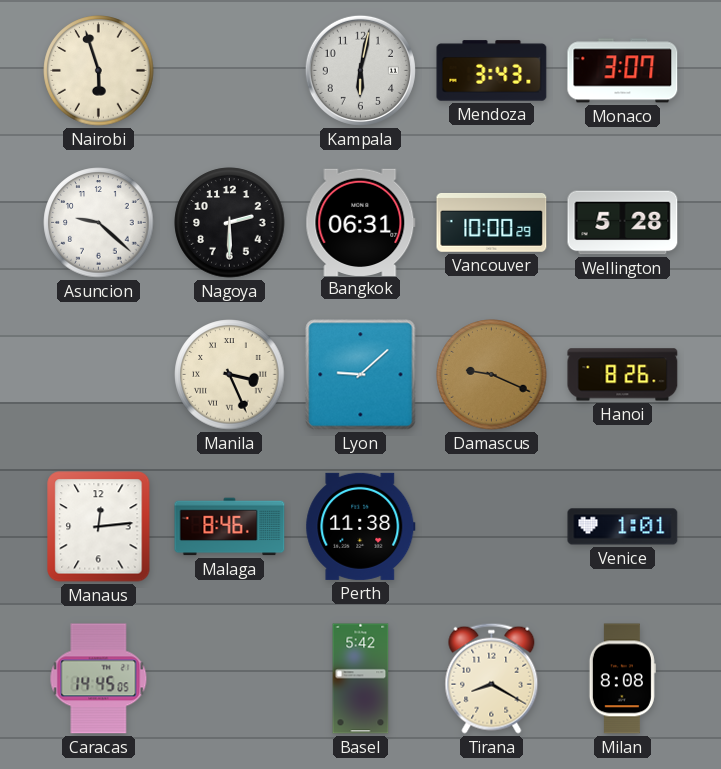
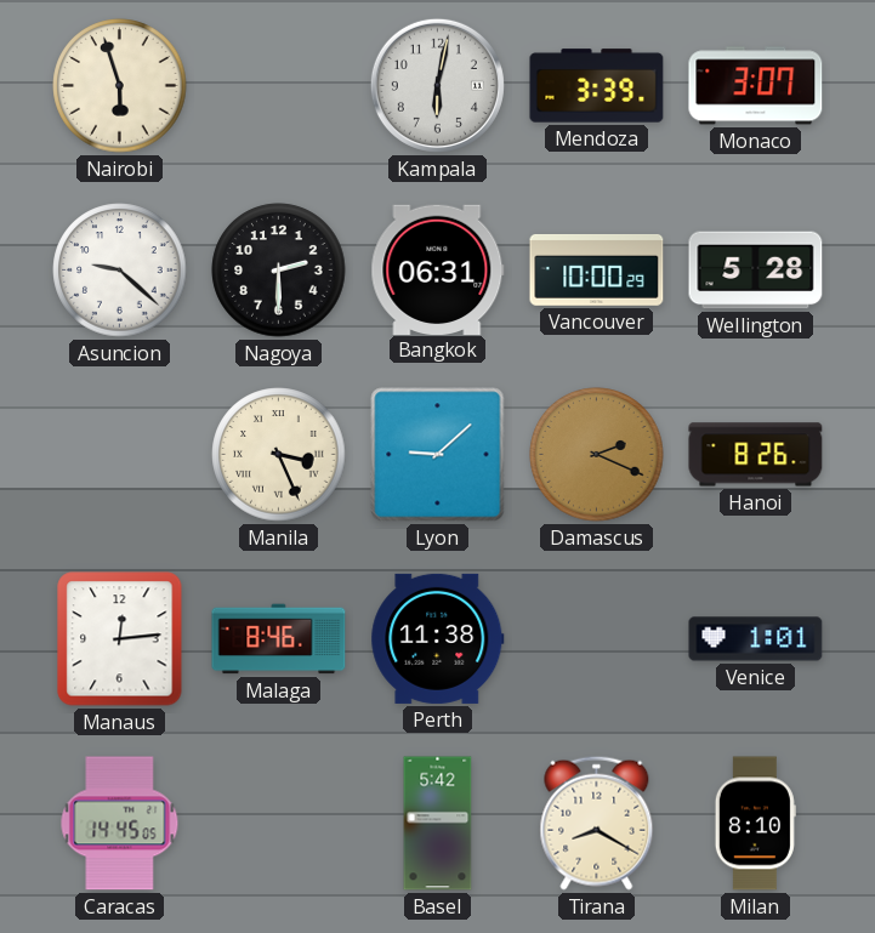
Mendoza: 3:43 -> 3:39
Damascus: 9:19 -> 2:19
Milan: 8:08 -> 8:10
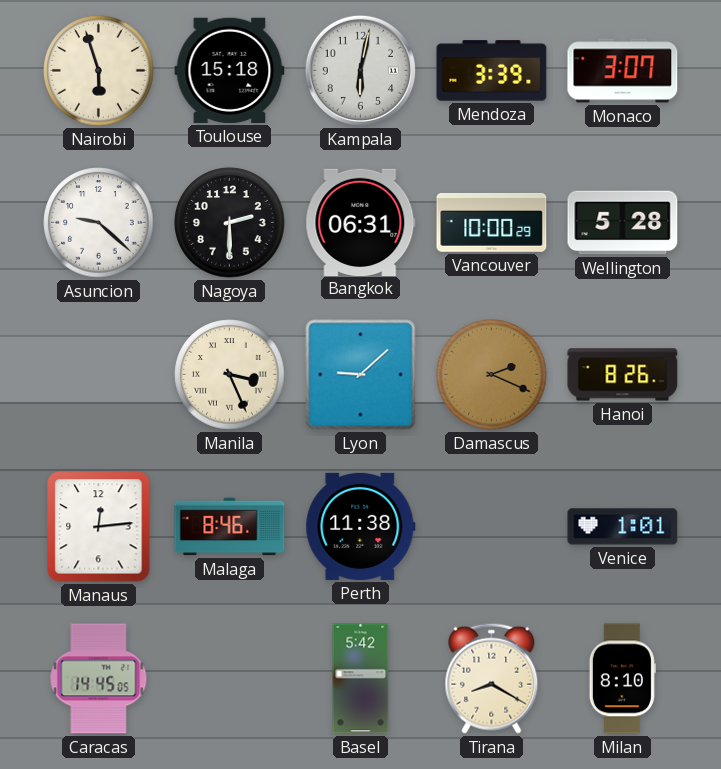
Toulouse: none -> 15:18
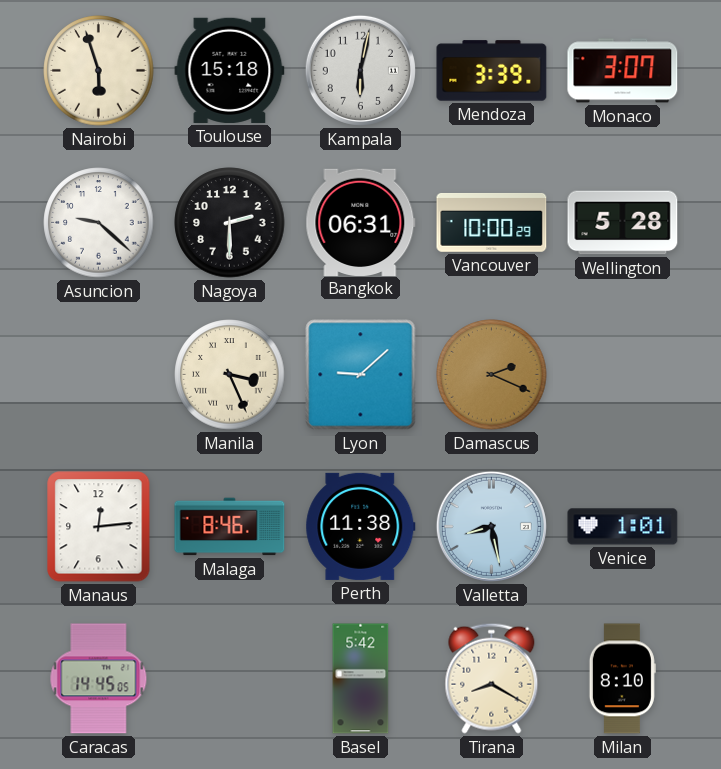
Hanoi: 8:26 -> none
Valletta: none -> 8:28
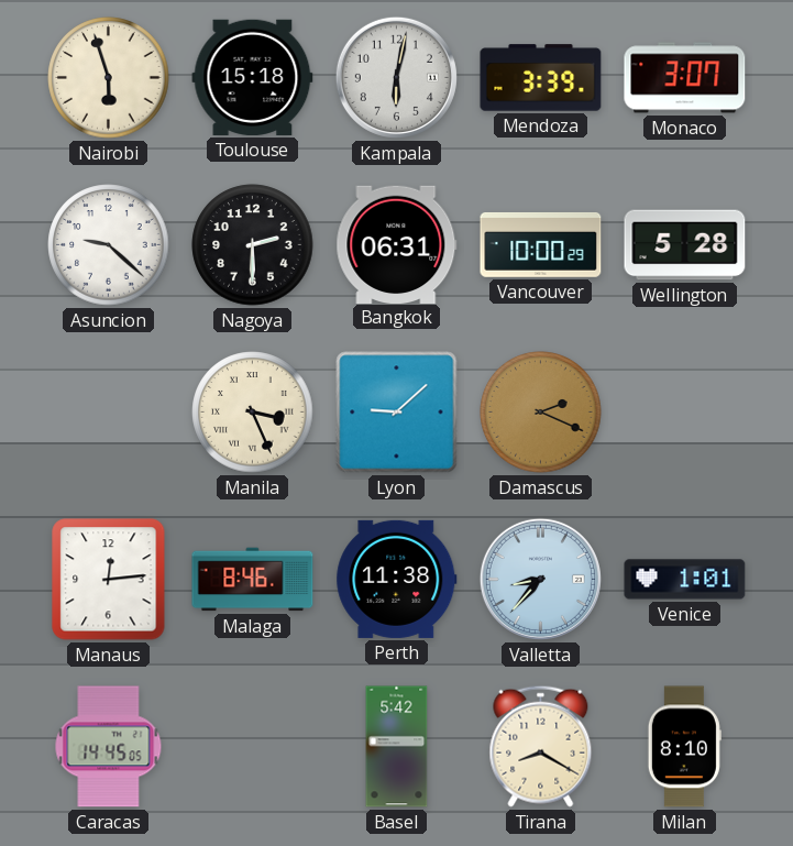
Valletta: 8:28 -> 8:37
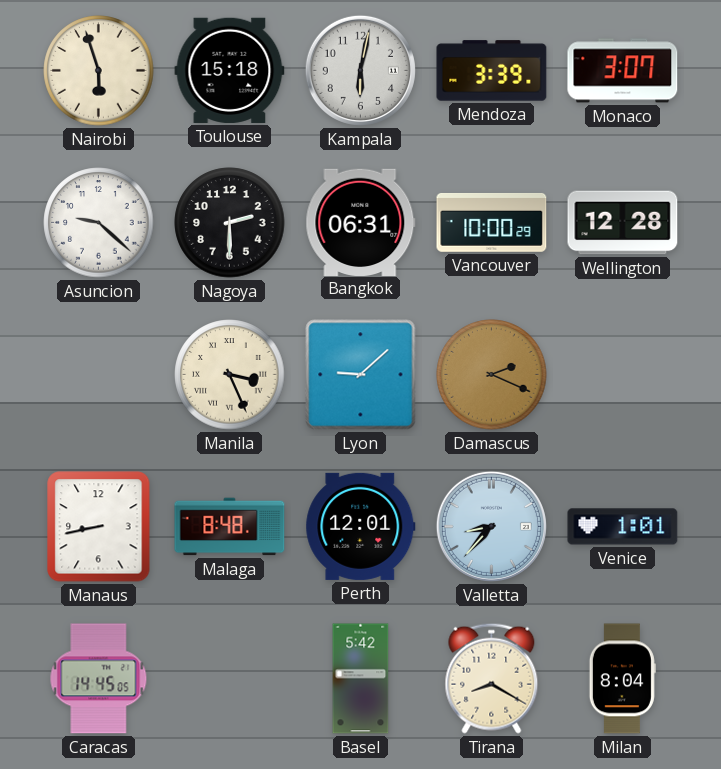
Wellington: 5:28 -> 12:28
Manaus: 12:14 -> 8:43
Malaga: 8:46 -> 8:48
Perth: 11:38 -> 12:01
Milan: 8:10 -> 8:04
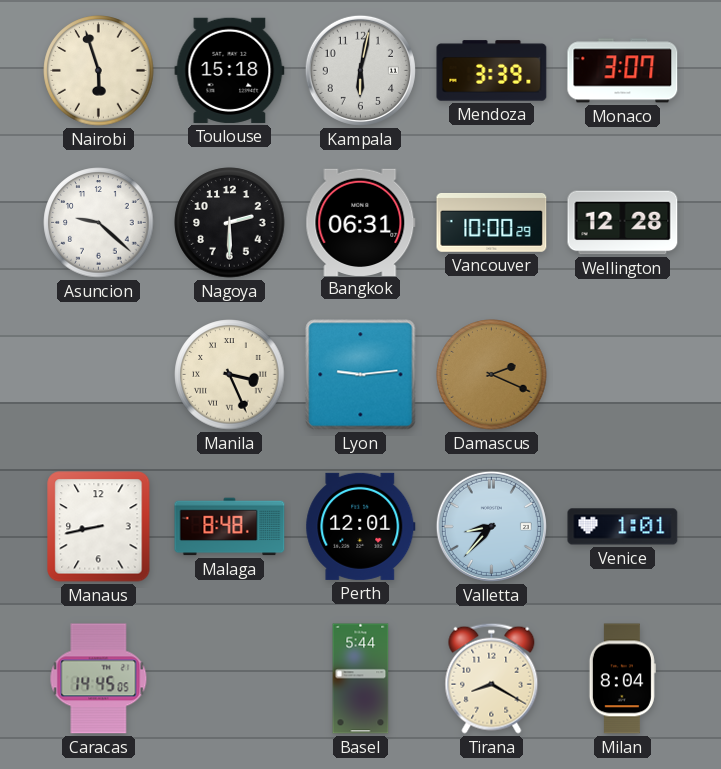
Lyon: 9:08 -> 9:14
Basel: 5:42 -> 5:44
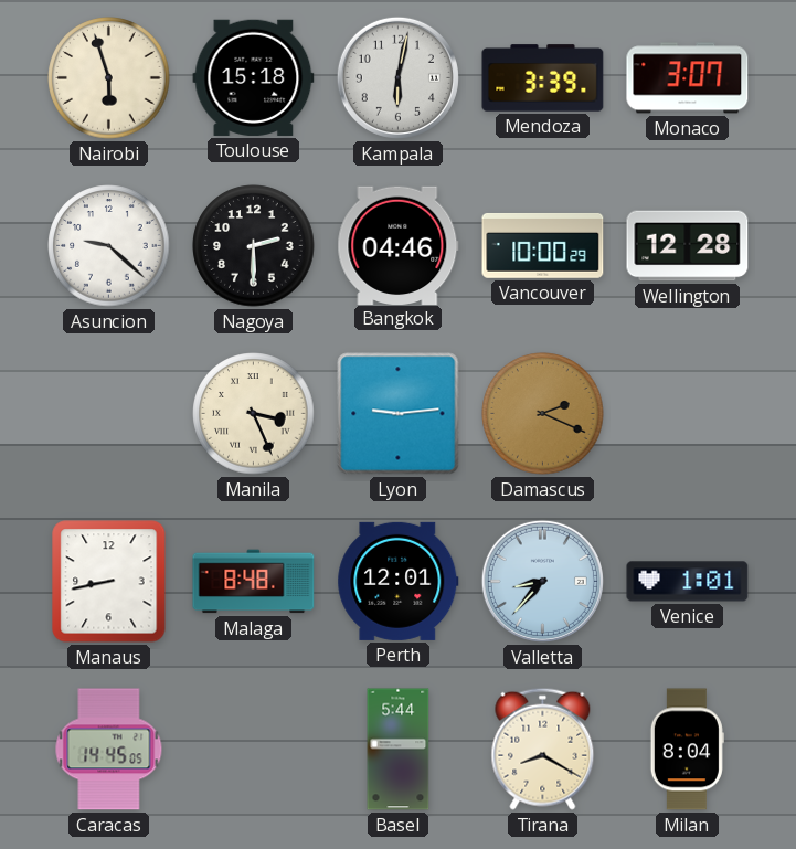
Bangkok: 06:31 -> 04:46
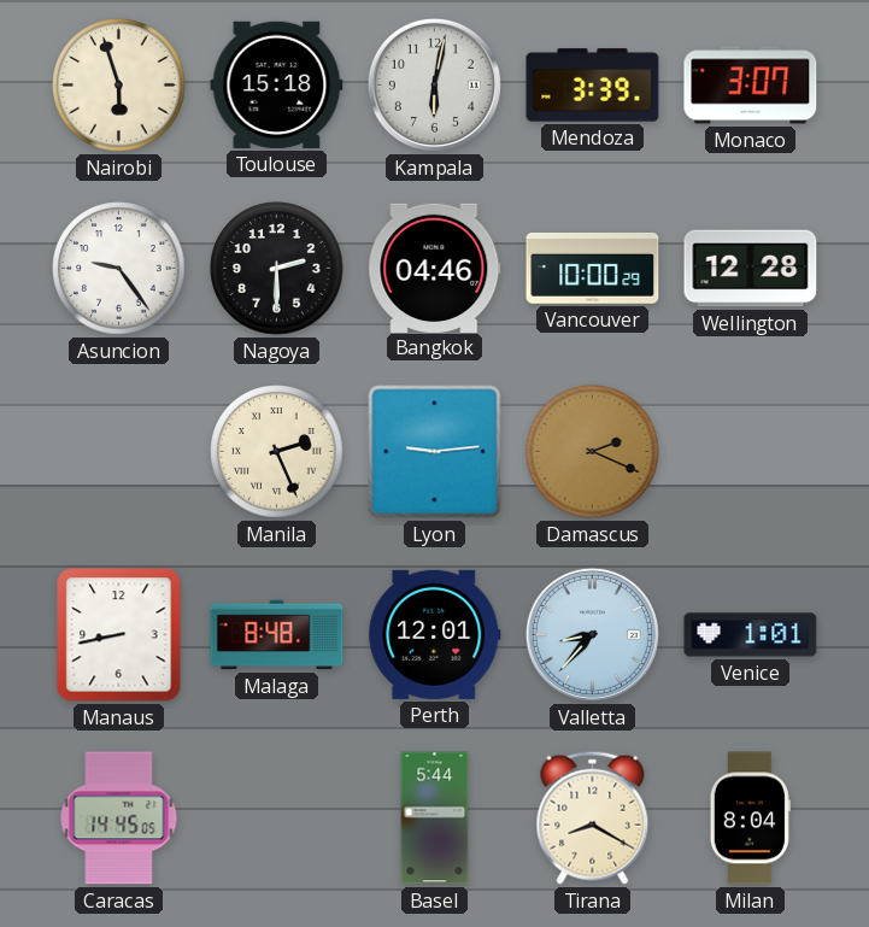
Asuncion: 9:22 -> 9:24
Manila: 3:26 -> 2:26
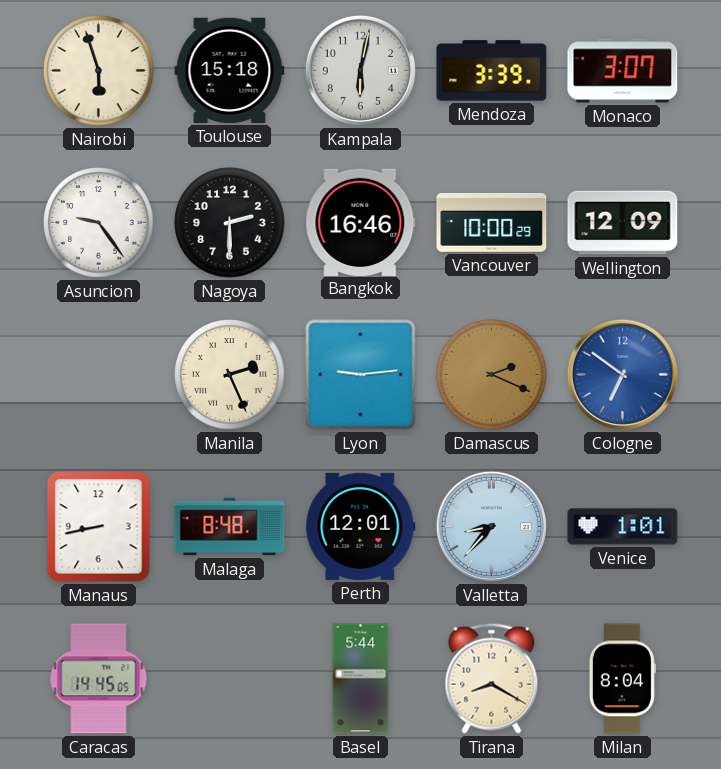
Bangkok: 04:46 -> 16:46
Wellington: 12:28 -> 12:09
Cologne: none -> 6:51
